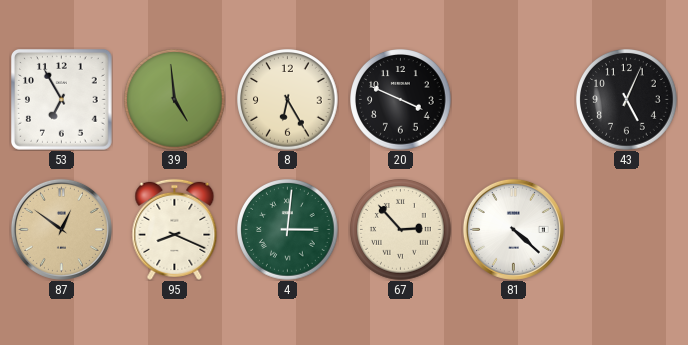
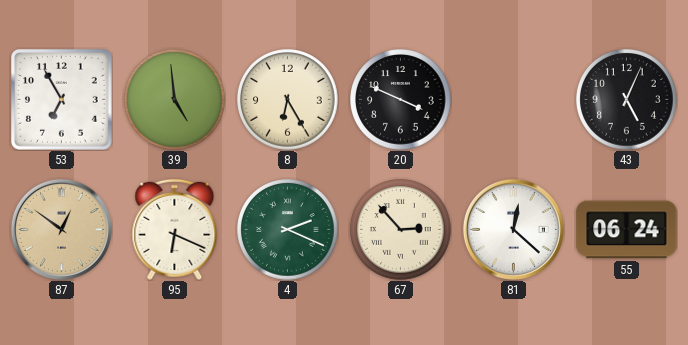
95: 8:19 -> 6:19
4: 3:01 -> 2:19
81: 4:22 -> 12:22
55: none -> 06:24
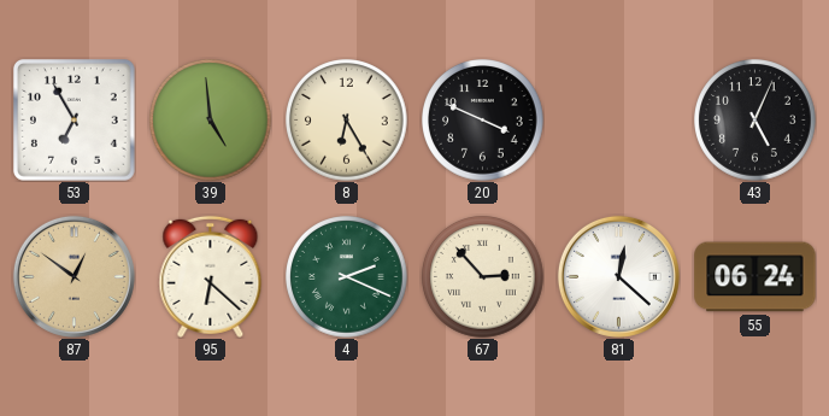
95: 6:19 -> 6:22
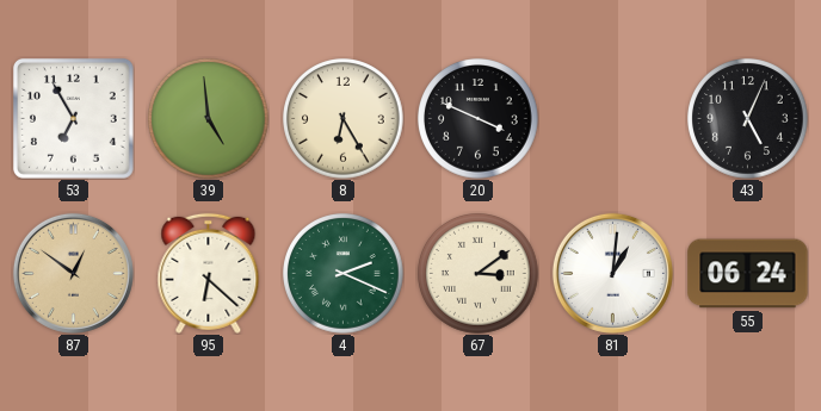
67: 2:53 -> 3:09
81: 12:22 -> 1:01
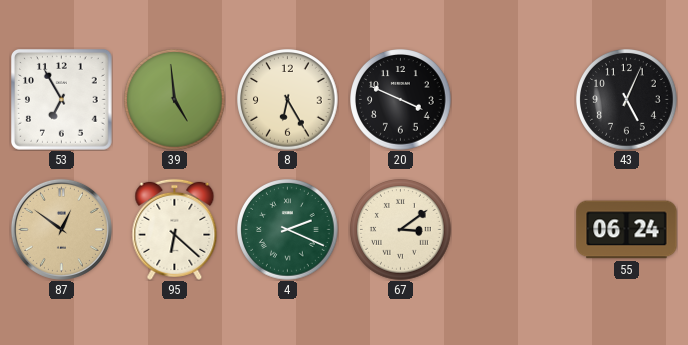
81: 1:01 -> none
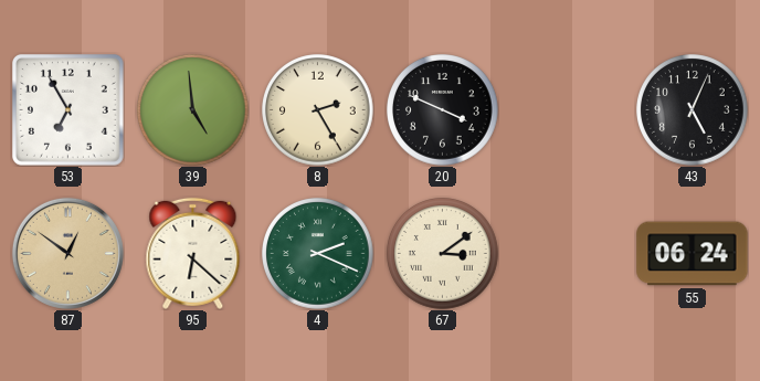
8: 6:25 -> 2:25
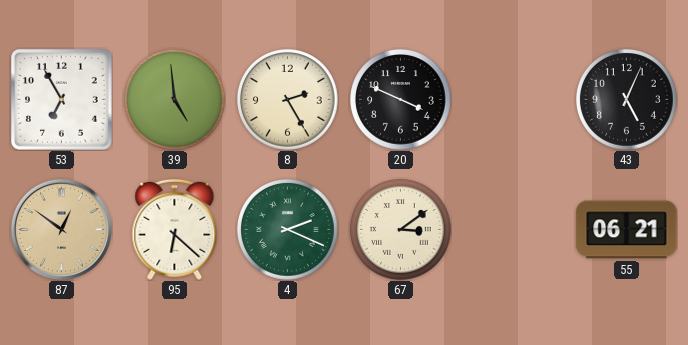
55: 06:24 -> 06:21
